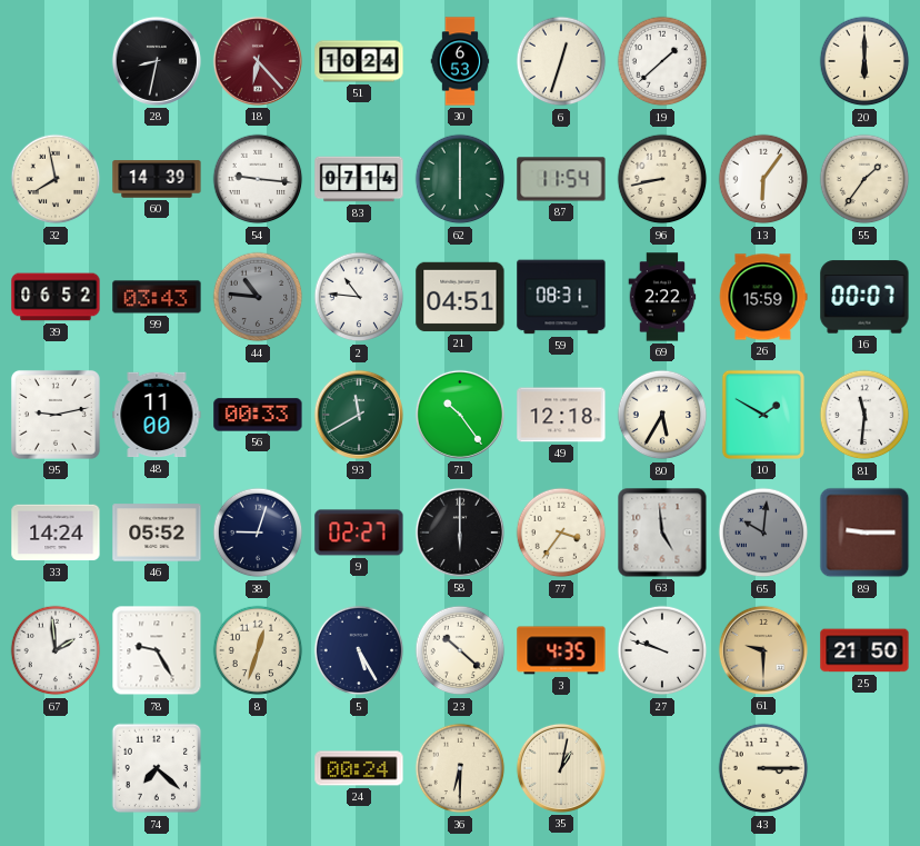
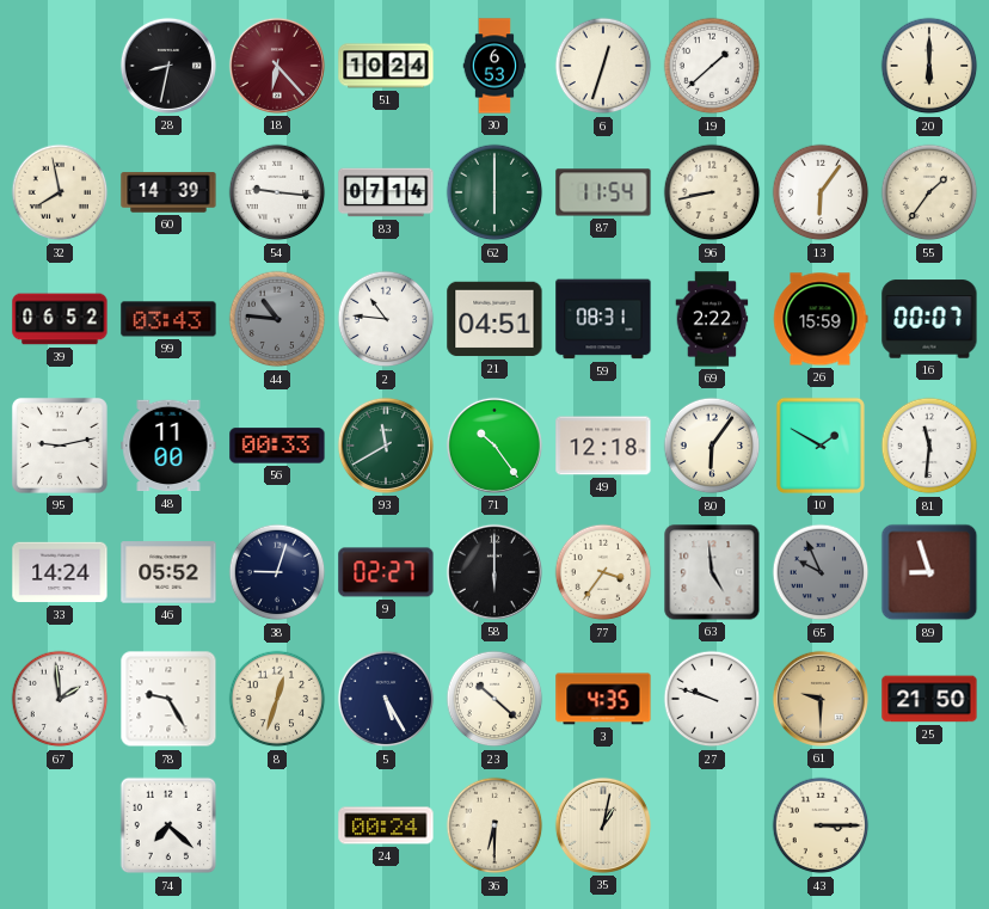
80: 5:35 -> 6:06
65: 10:01 -> 9:56
89: 9:15 -> 8:57
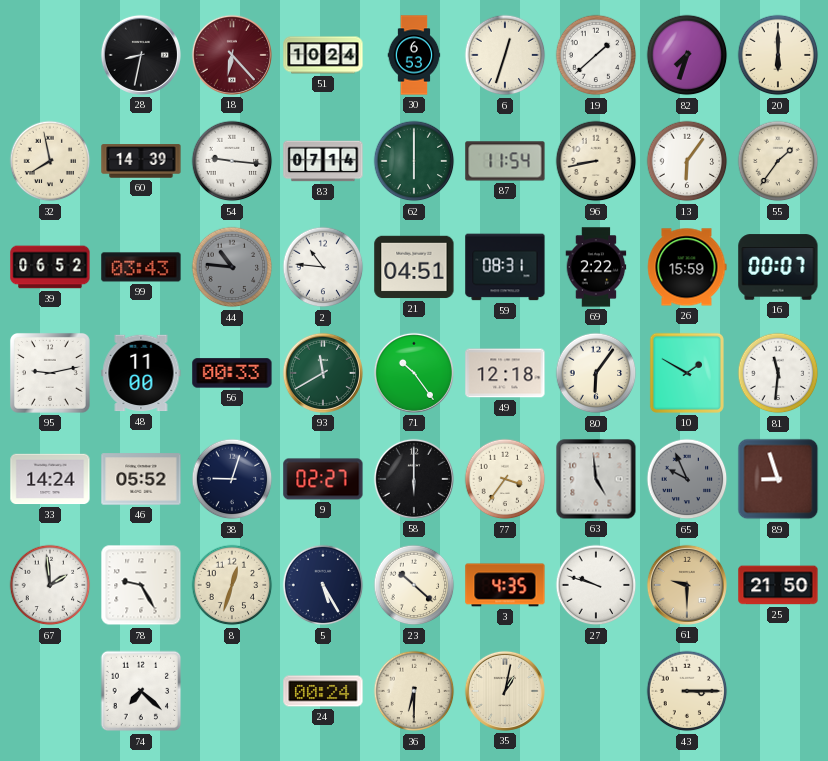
82: none -> 7:33
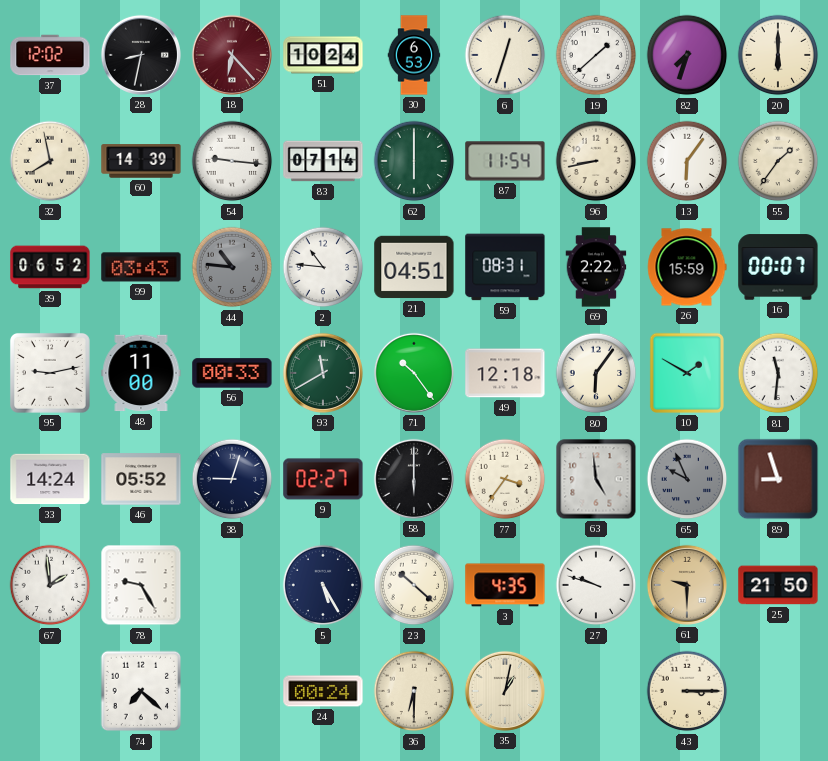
37: none -> 12:02
8: 12:33 -> none
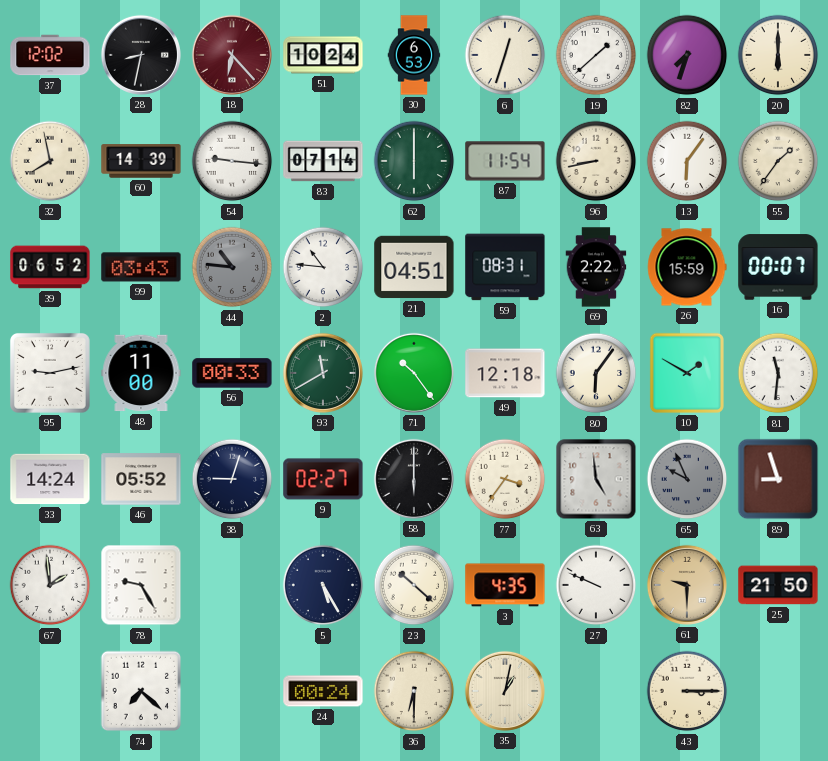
27: 9:48 -> 9:49
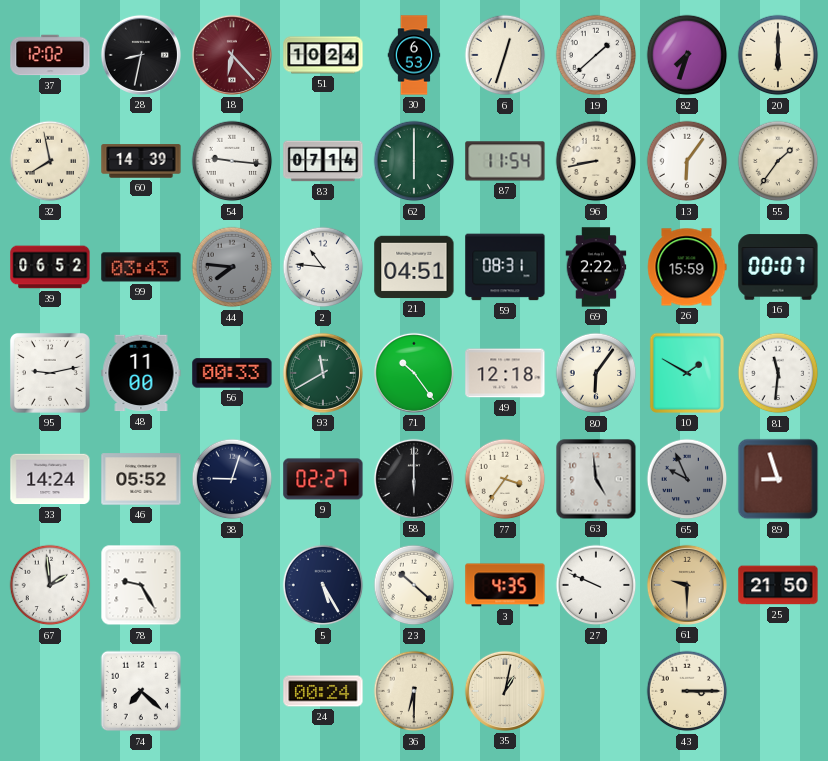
44: 10:46 -> 7:46
